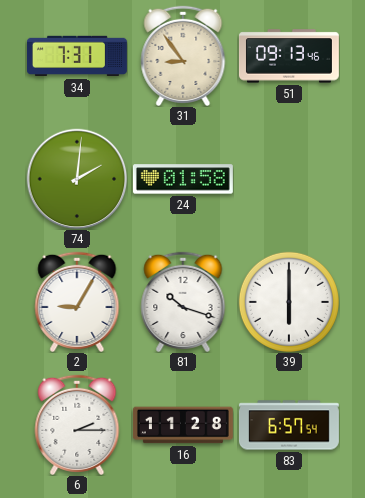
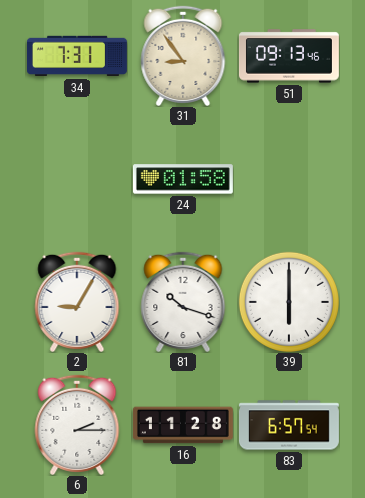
74: 2:01 -> none
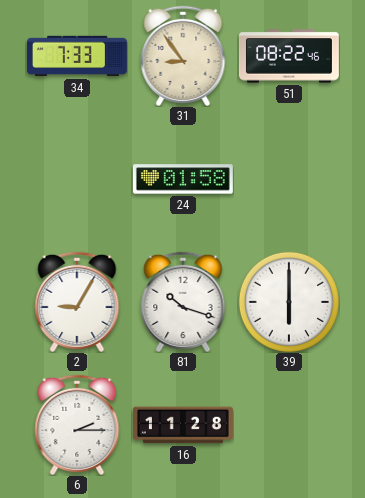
34: 7:31 -> 7:33
51: 09:13 -> 08:22
83: 6:57 -> none
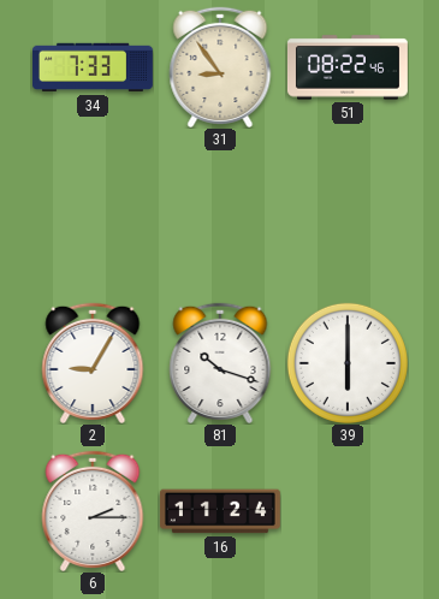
24: 01:58 -> none
16: 11:28 -> 11:24
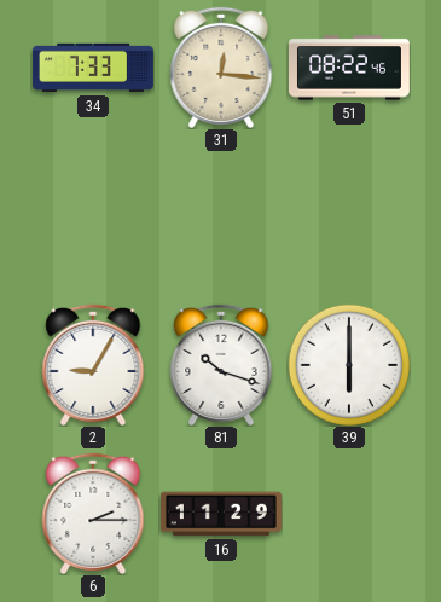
31: 8:54 -> 12:16
16: 11:24 -> 11:29
